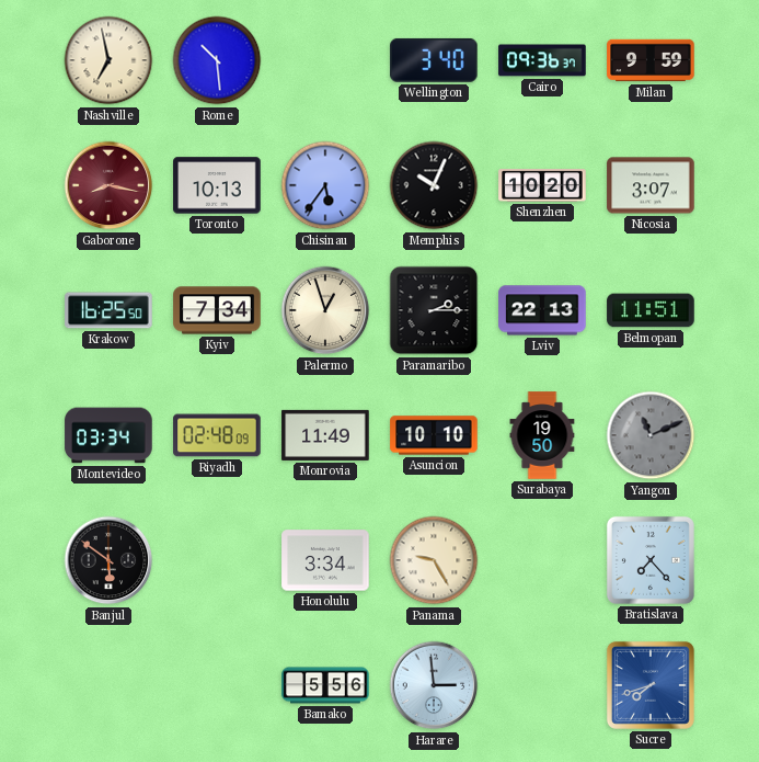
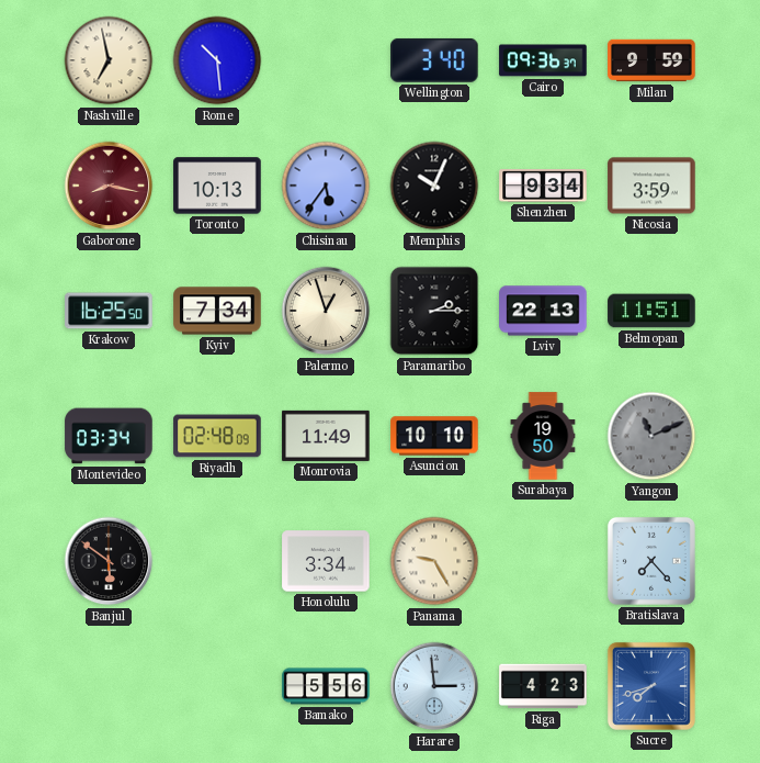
Shenzhen: 10:20 -> 9:34
Nicosia: 3:07 -> 3:59
Riga: none -> 4:23
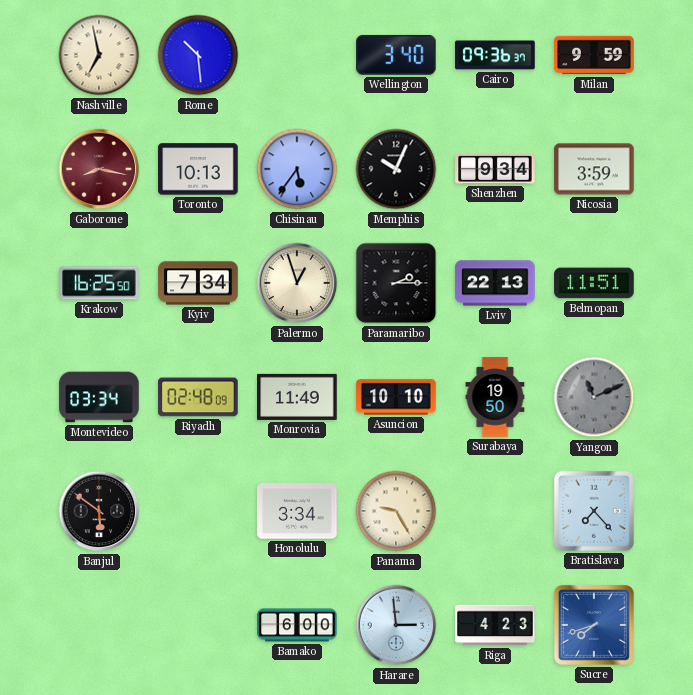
Bamako: 5:56 -> 6:00
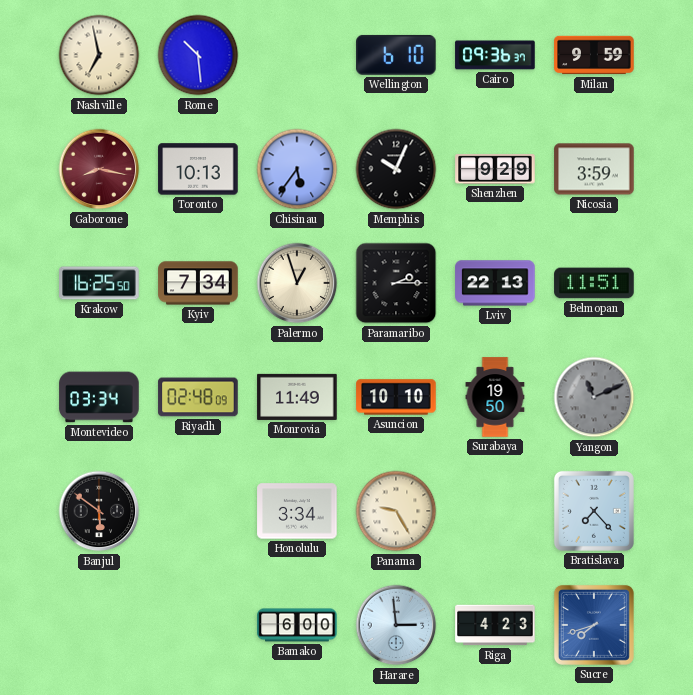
Wellington: 3:40 -> 6:10
Shenzhen: 9:34 -> 9:29
